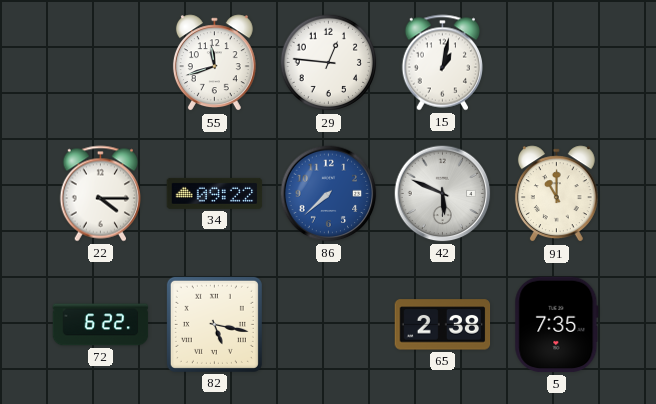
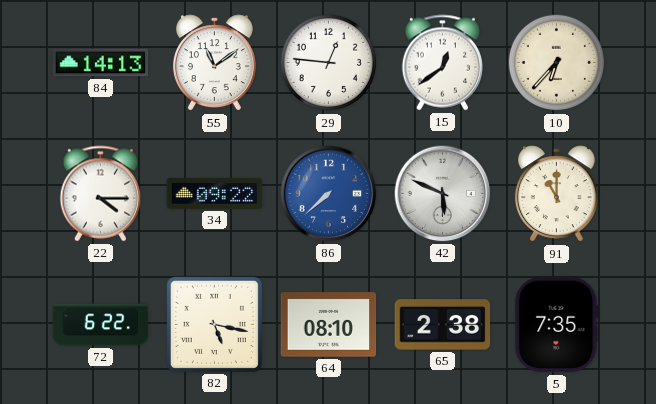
84: none -> 14:13
55: 11:42 -> 11:09
15: 1:02 -> 12:39
10: none -> 6:37
64: none -> 08:10
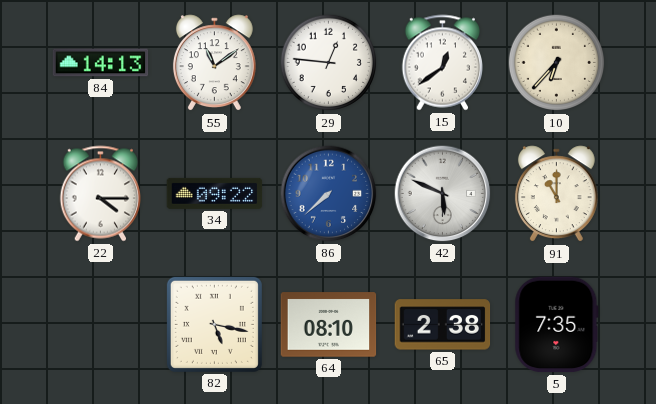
72: 6:22 -> none
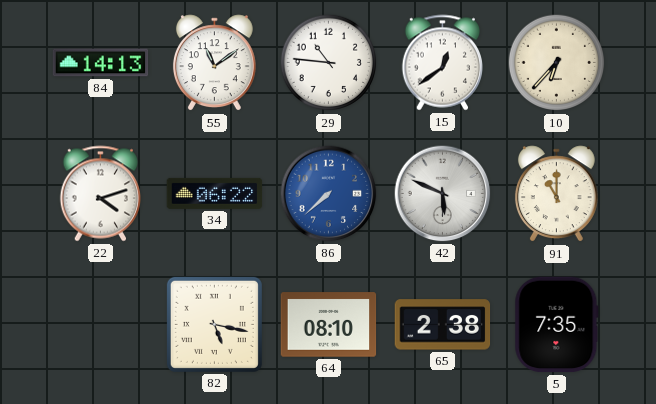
29: 12:46 -> 10:46
22: 4:15 -> 4:12
34: 09:22 -> 06:22
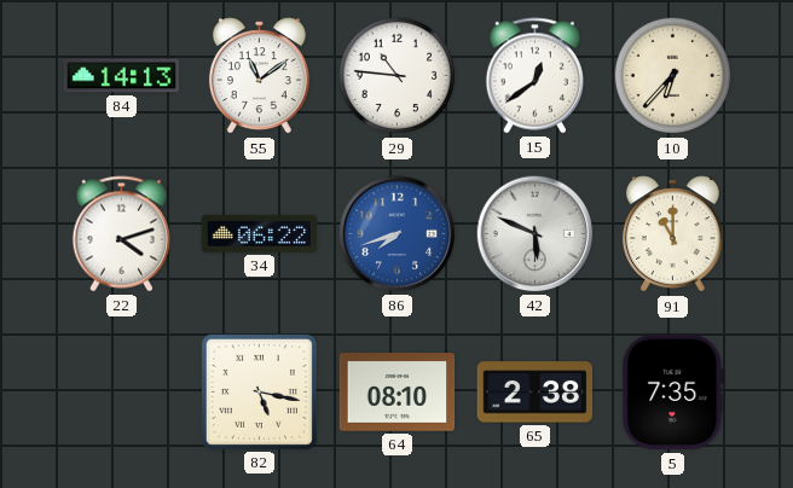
86: 7:38 -> 7:42
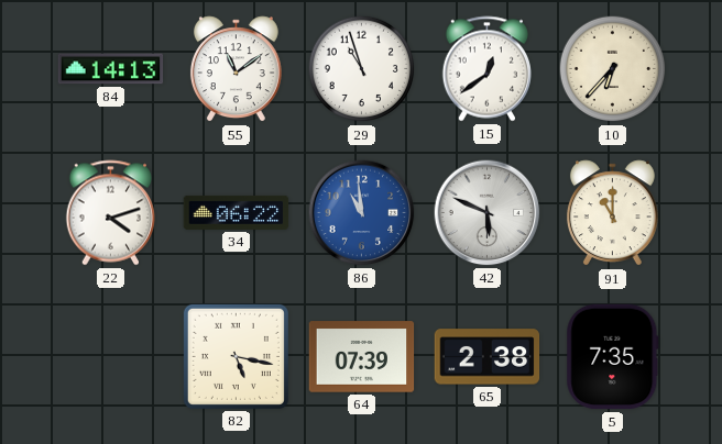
29: 10:46 -> 10:57
86: 7:42 -> 10:59
64: 08:10 -> 07:39
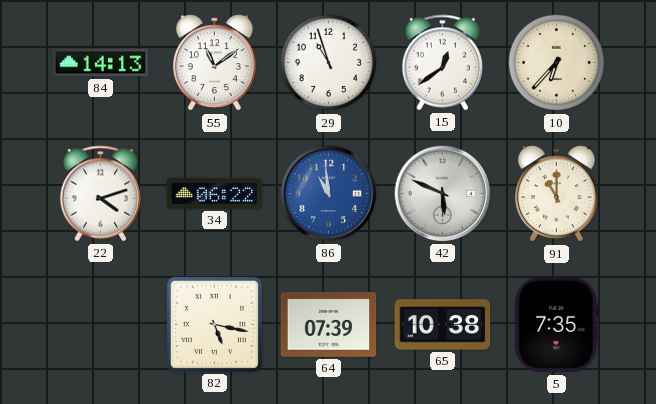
65: 2:38 -> 10:38
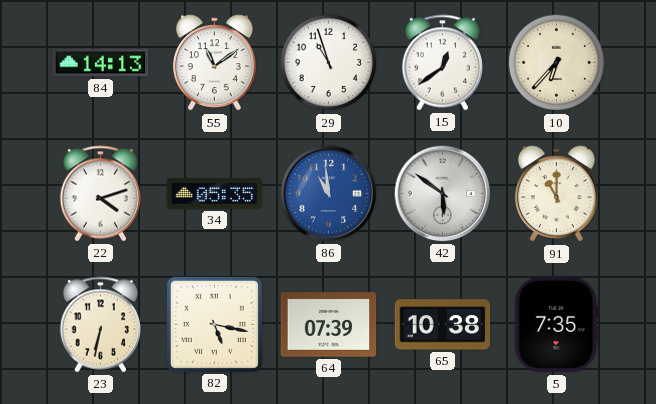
34: 06:22 -> 05:35
42: 5:49 -> 5:51
23: none -> 6:32
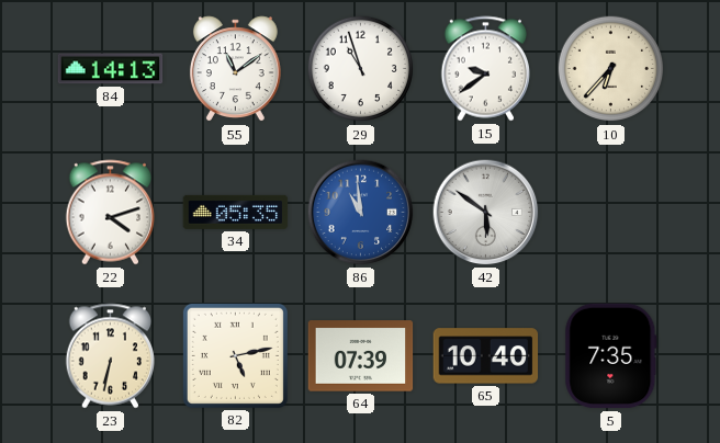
15: 12:39 -> 9:39
91: 11:00 -> none
82: 5:17 -> 5:13
65: 10:38 -> 10:40
